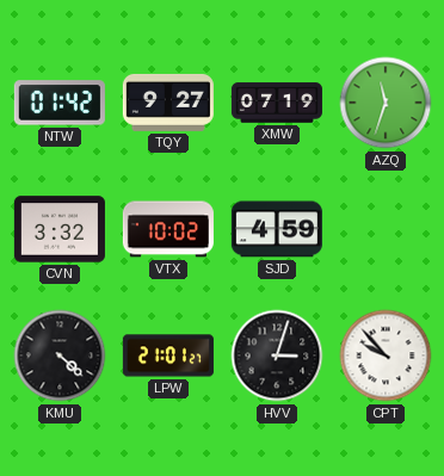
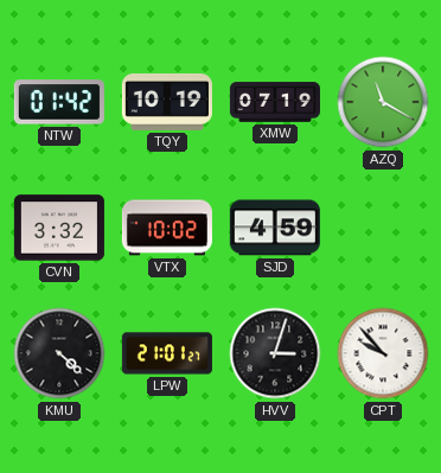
TQY: 9:27 -> 10:19
AZQ: 11:33 -> 11:20
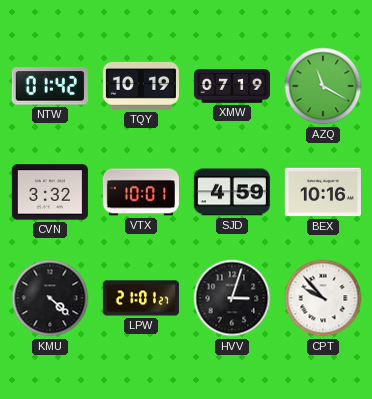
VTX: 10:02 -> 10:01
BEX: none -> 10:16
